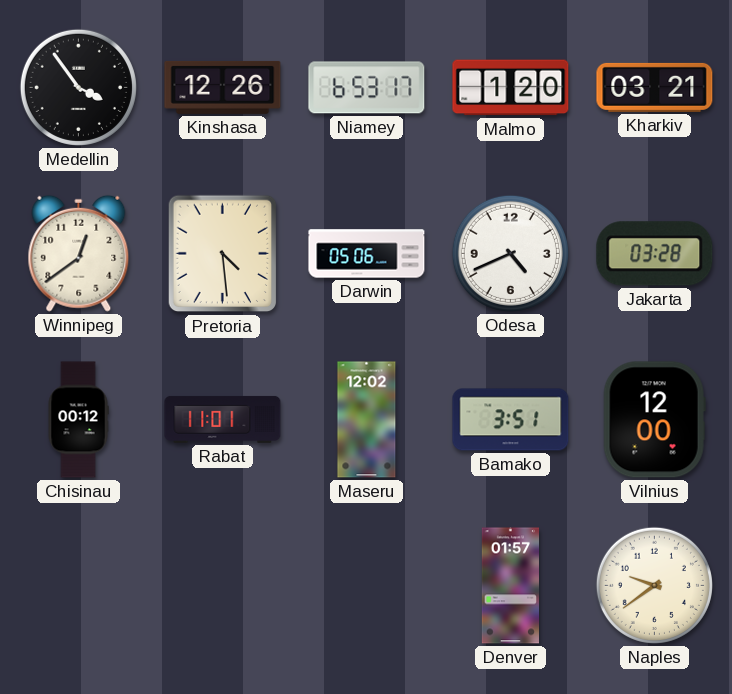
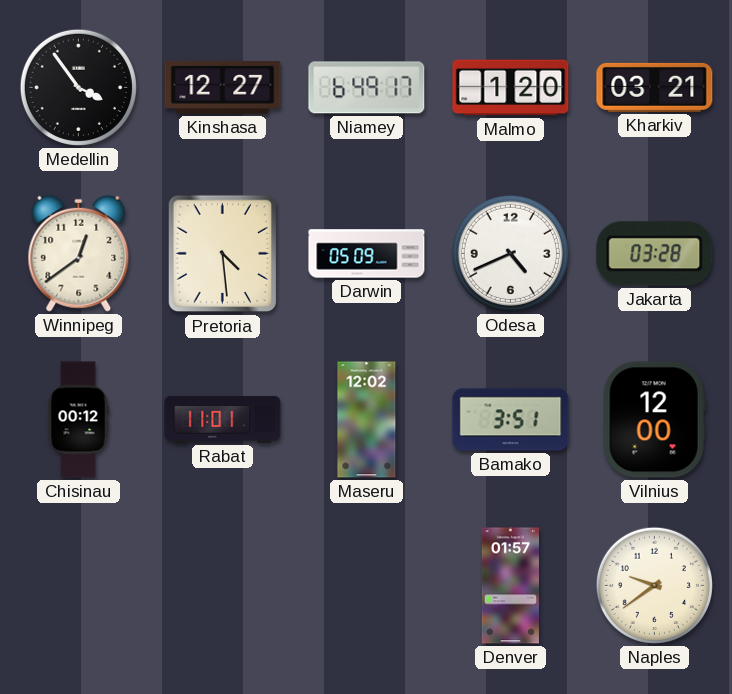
Kinshasa: 12:26 -> 12:27
Niamey: 6:53 -> 6:49
Darwin: 05:06 -> 05:09
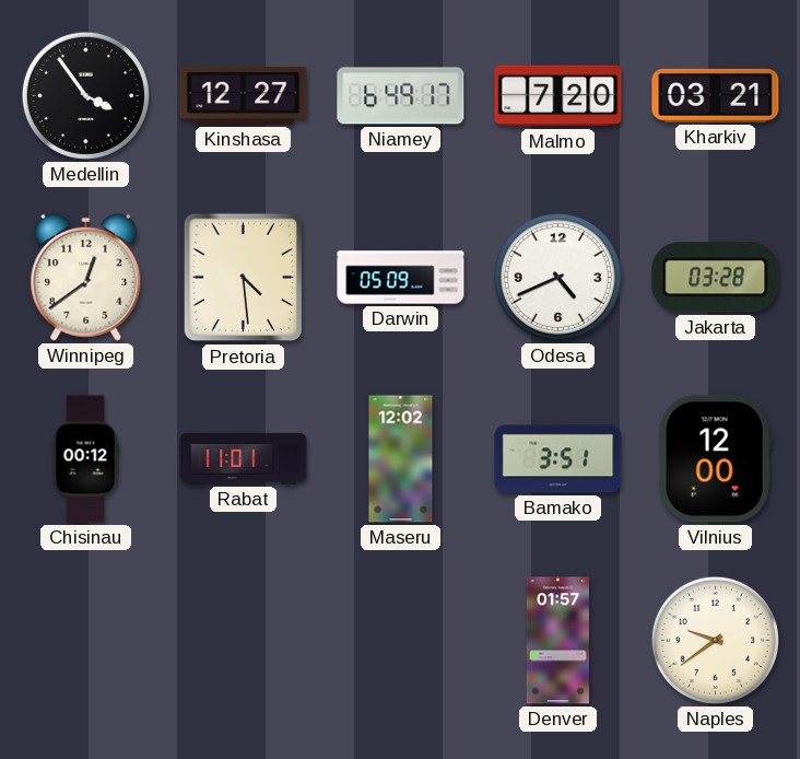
Malmo: 1:20 -> 7:20
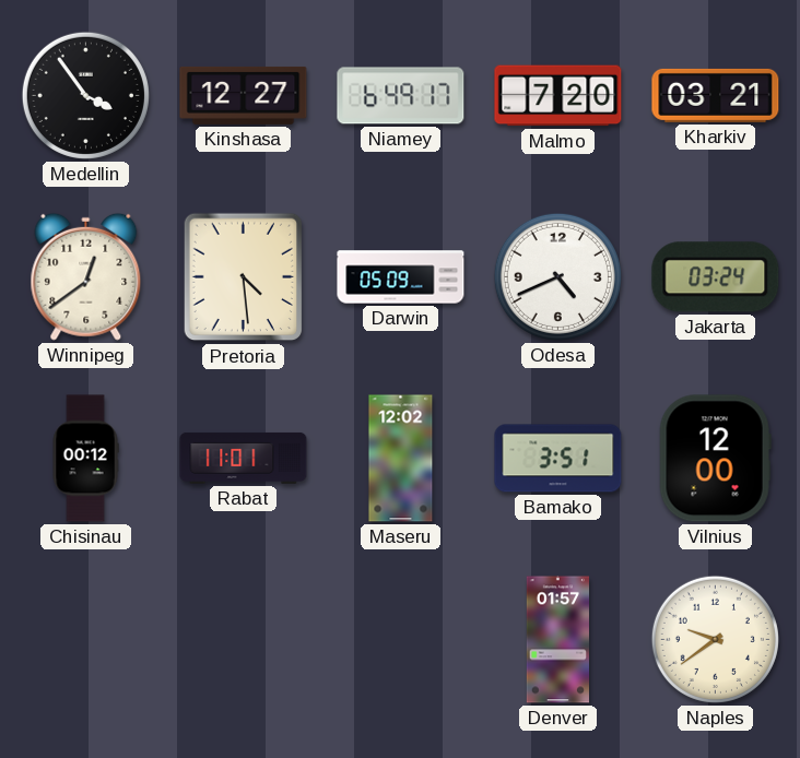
Jakarta: 03:28 -> 03:24
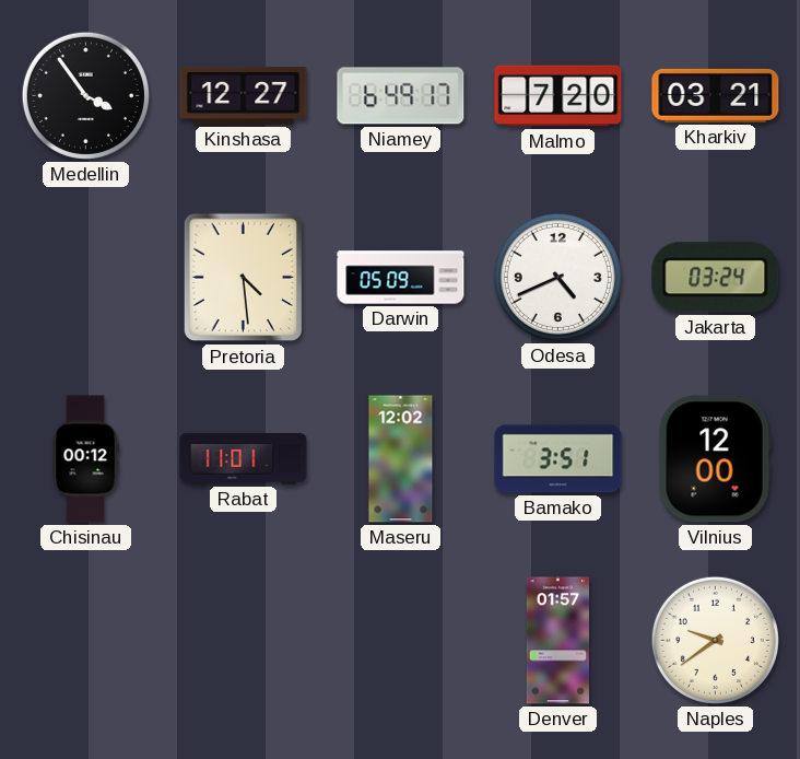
Winnipeg: 12:39 -> none
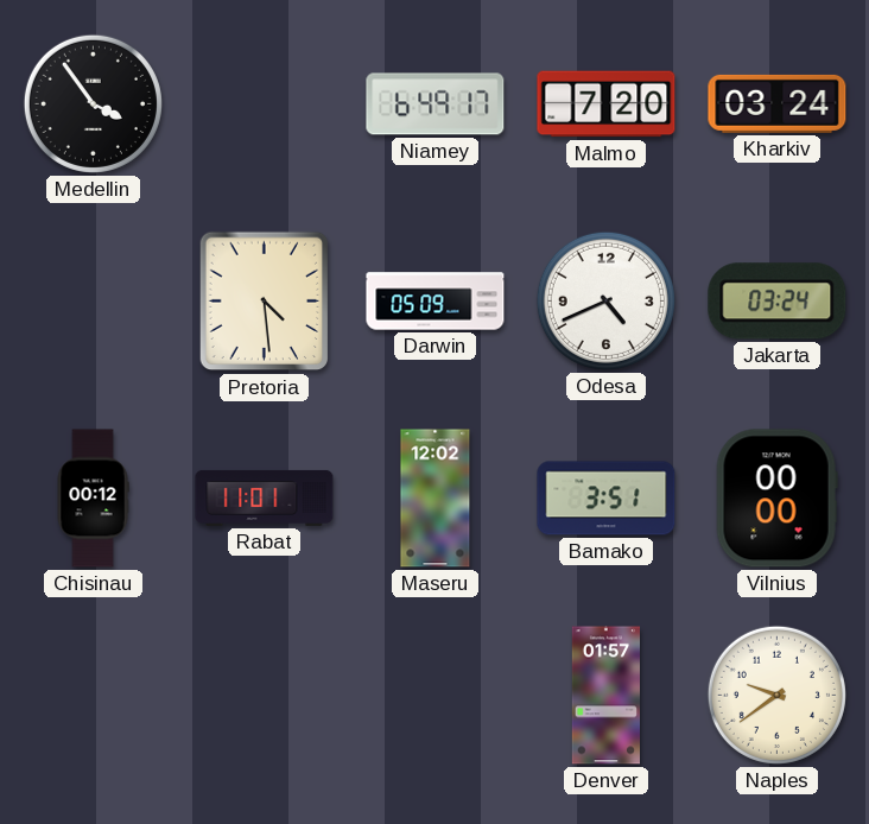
Kinshasa: 12:27 -> none
Kharkiv: 03:21 -> 03:24
Vilnius: 12:00 -> 00:00
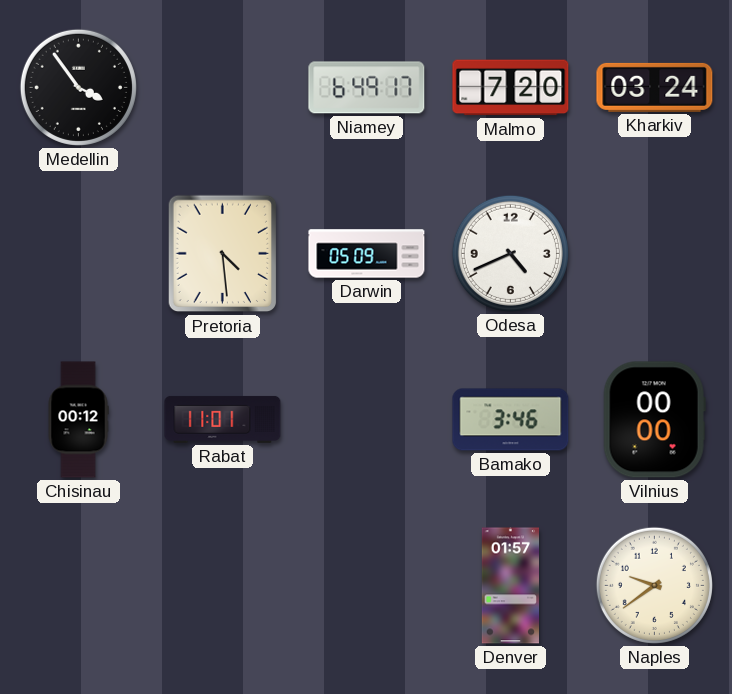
Jakarta: 03:24 -> none
Maseru: 12:02 -> none
Bamako: 3:51 -> 3:46
